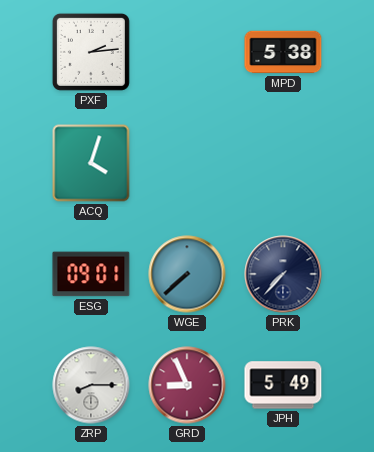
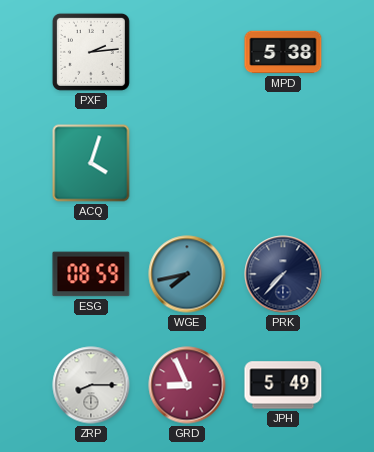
ESG: 09:01 -> 08:59
WGE: 7:38 -> 7:43
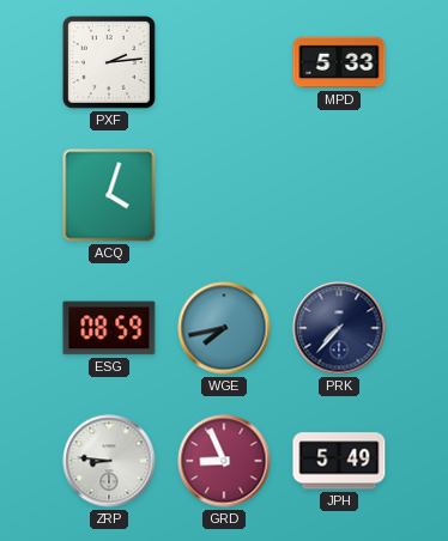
MPD: 5:38 -> 5:33
ZRP: 8:15 -> 8:46
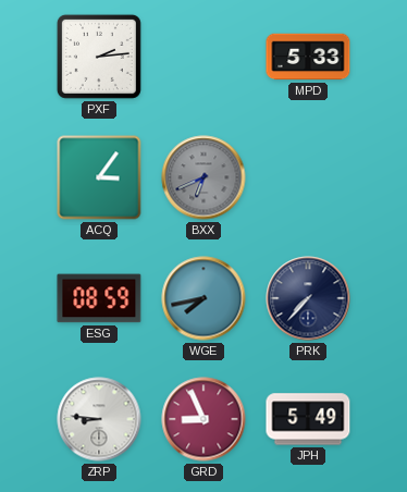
ACQ: 4:03 -> 3:06
BXX: none -> 6:41
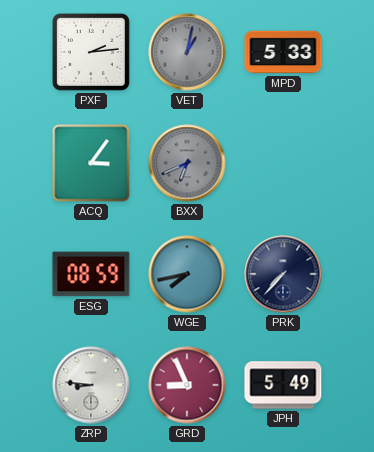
VET: none -> 1:02
